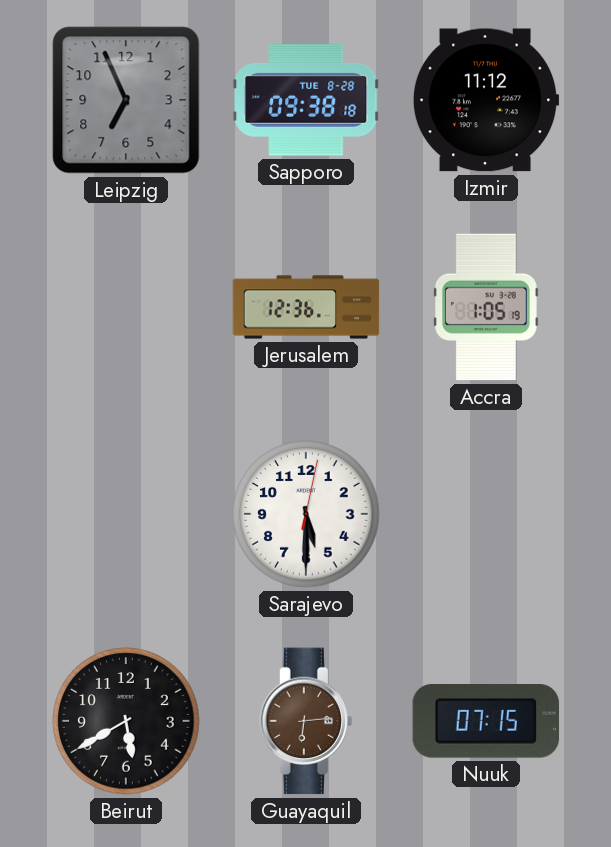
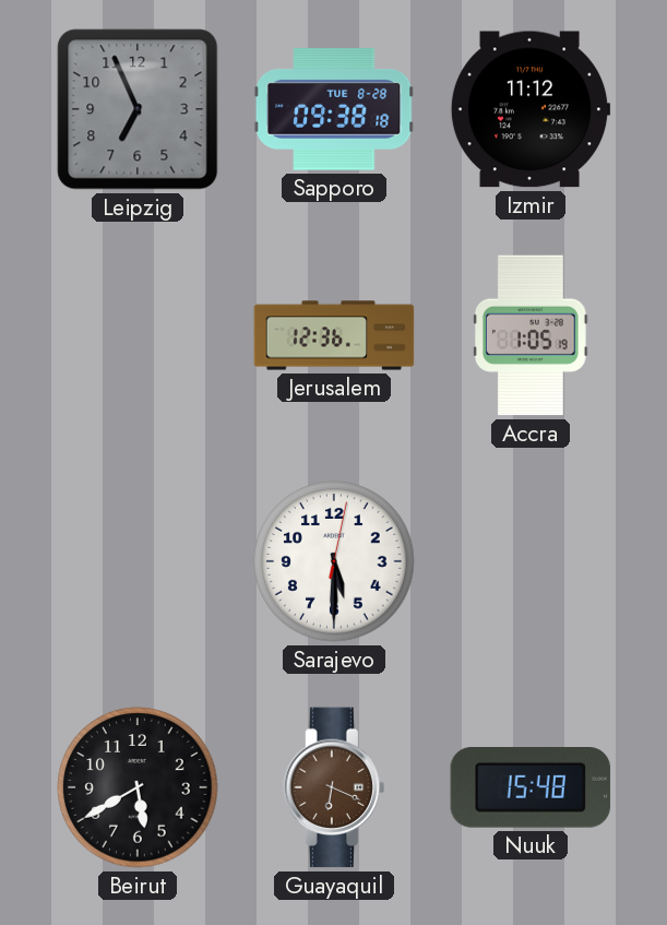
Guayaquil: 6:14 -> 6:19
Nuuk: 07:15 -> 15:48
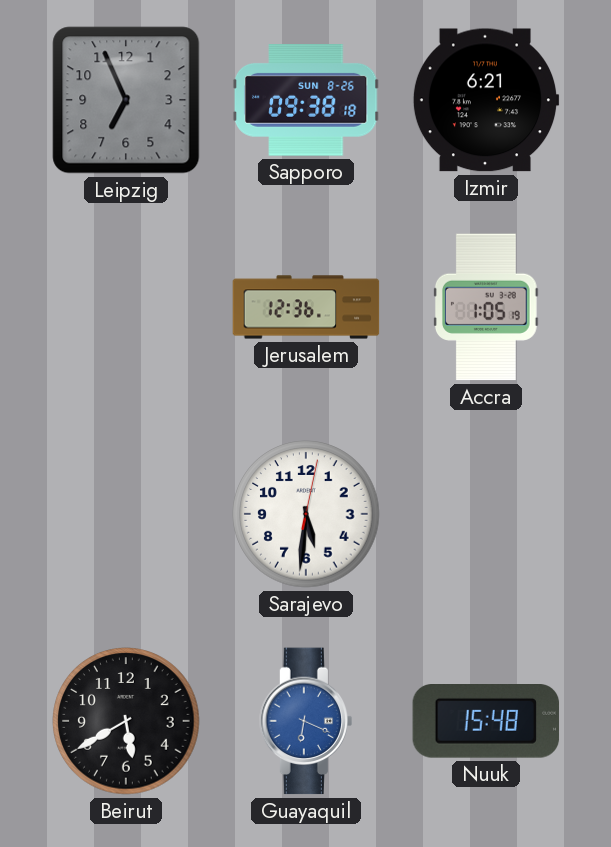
Sapporo date: TUE 8-28 -> SUN 8-26
Izmir: 11:12 -> 6:21
Sarajevo: 5:30 -> 5:31
Guayaquil dial: brown -> blue
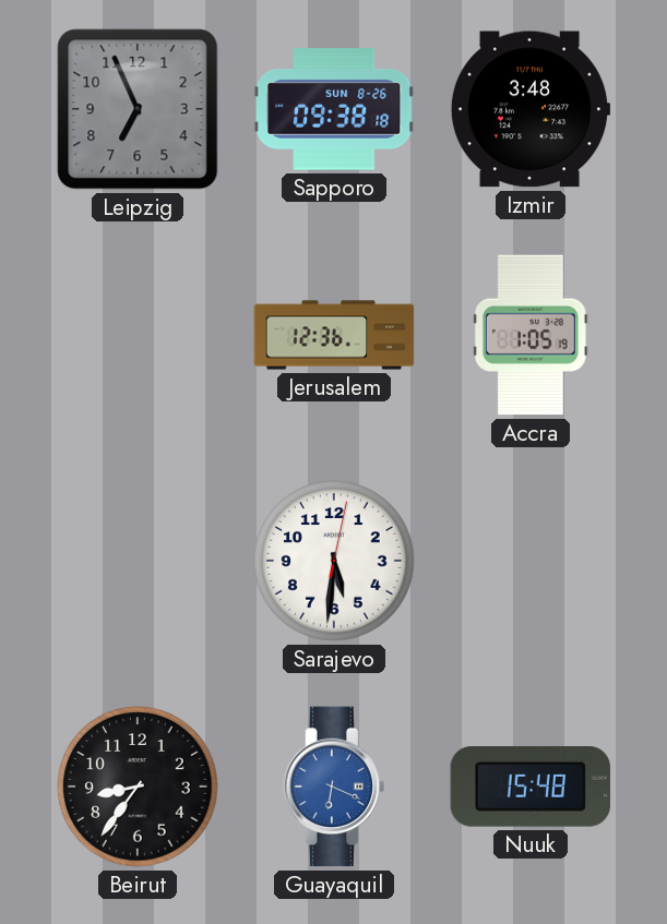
Izmir: 6:21 -> 3:48
Beirut: 5:40 -> 8:36
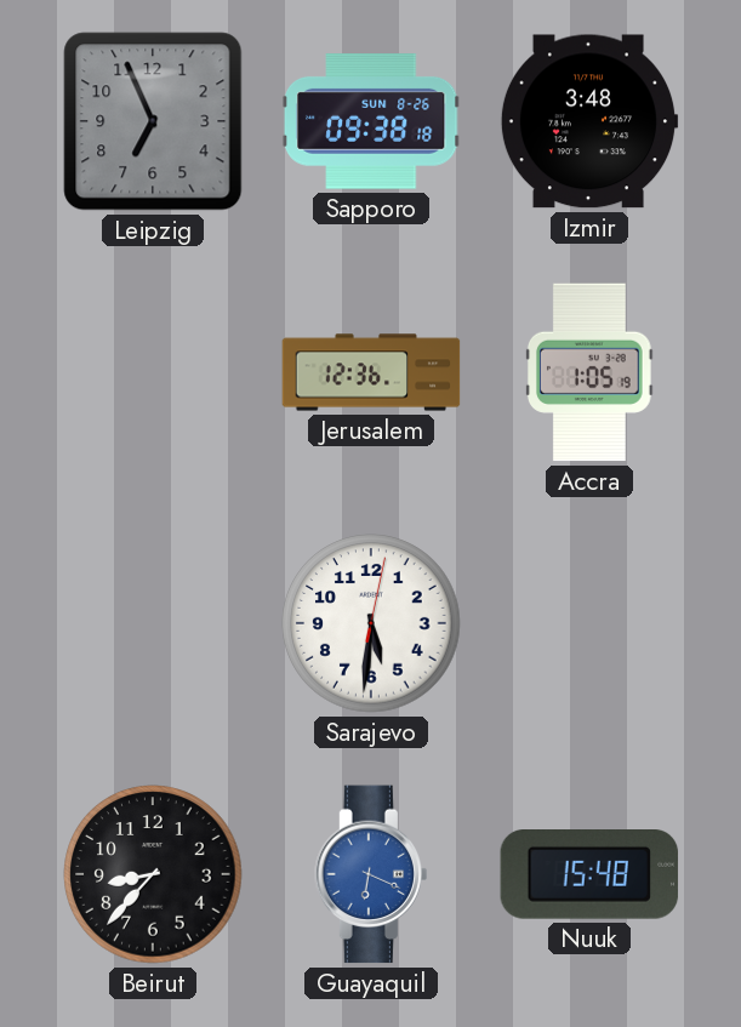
Beirut: 8:36 -> 8:37
